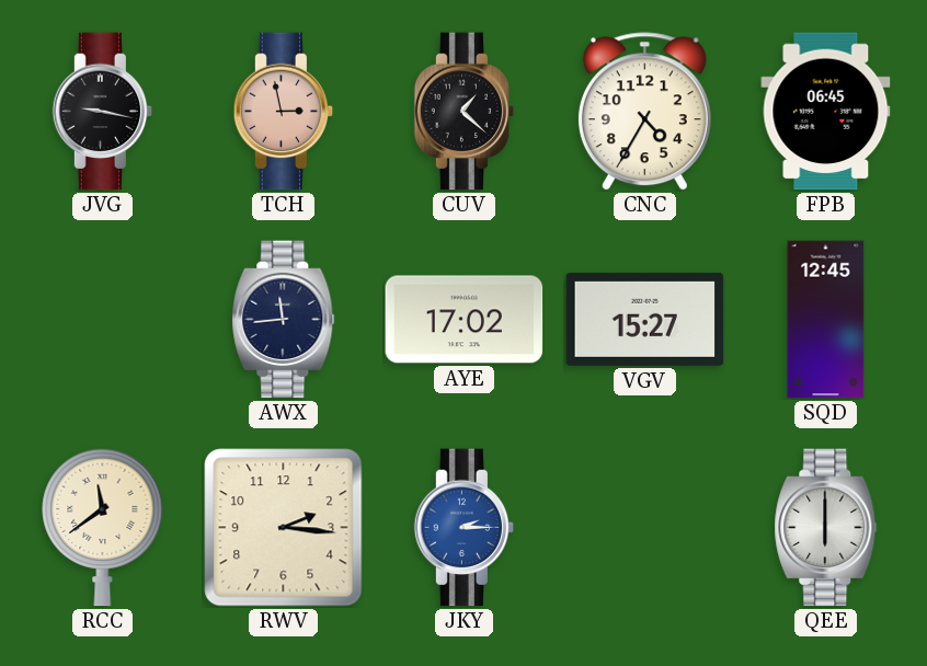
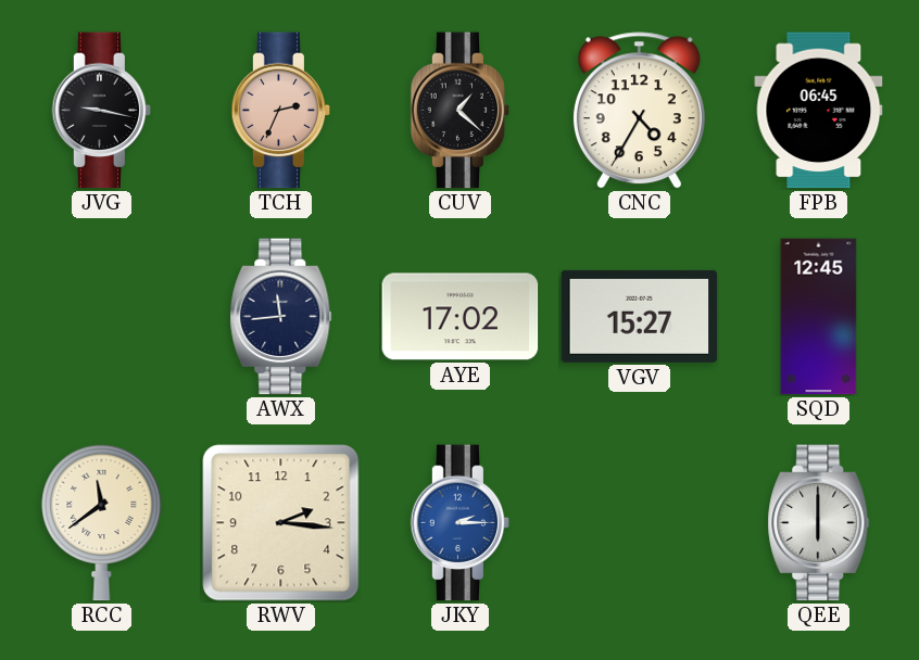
TCH: 2:58 -> 2:34
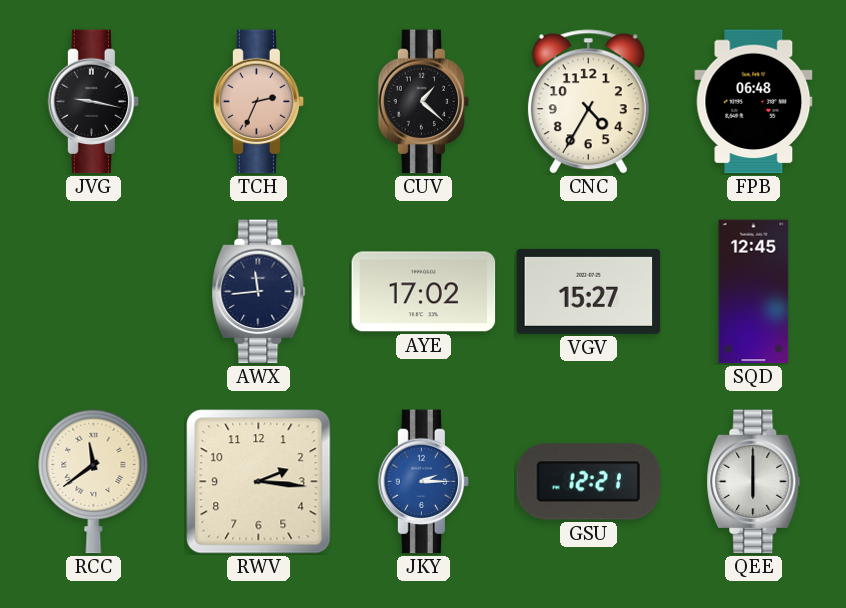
FPB: 06:45 -> 06:48
GSU: none -> 12:21
